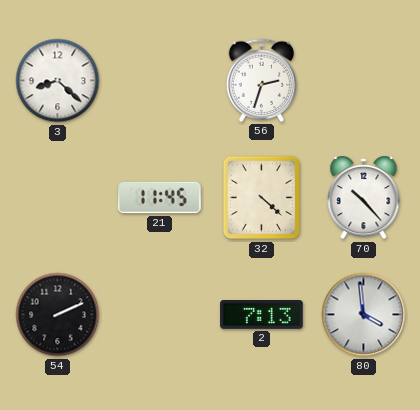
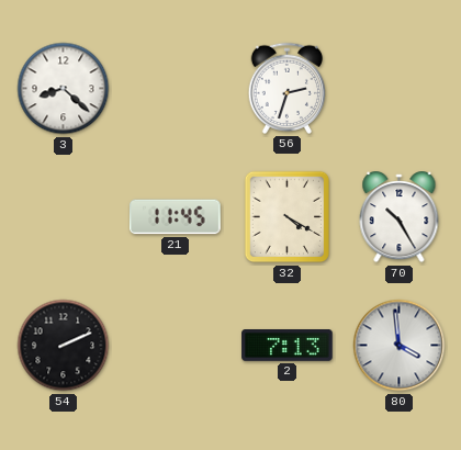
32: 4:22 -> 4:20
70: 10:23 -> 10:25
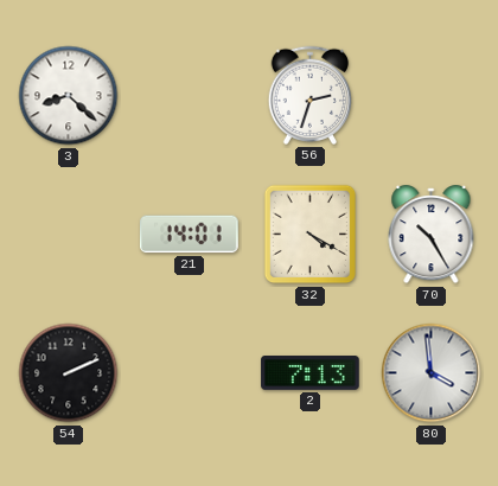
21: 11:45 -> 14:01
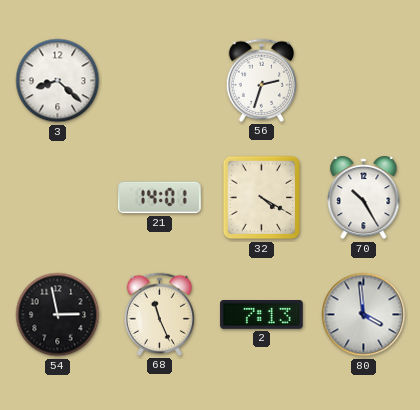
54: 2:11 -> 2:58
68: none -> 11:26
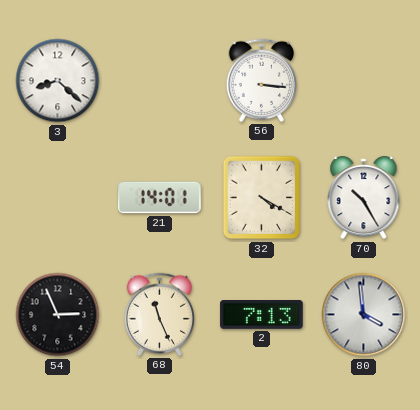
56: 2:33 -> 3:16
54: 2:58 -> 2:56
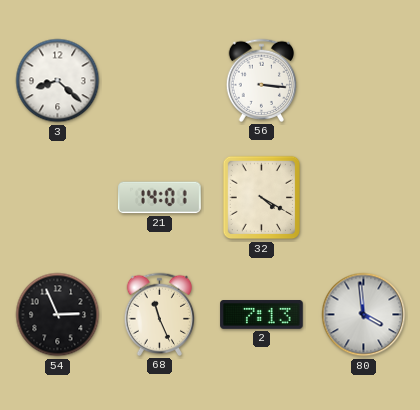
70: 10:25 -> none
